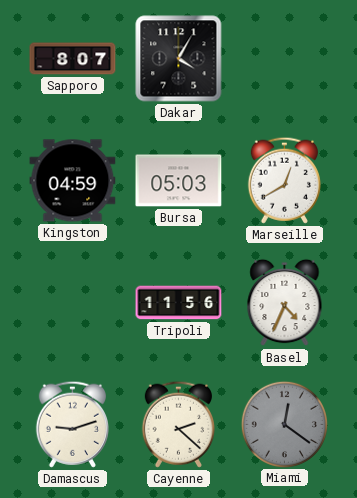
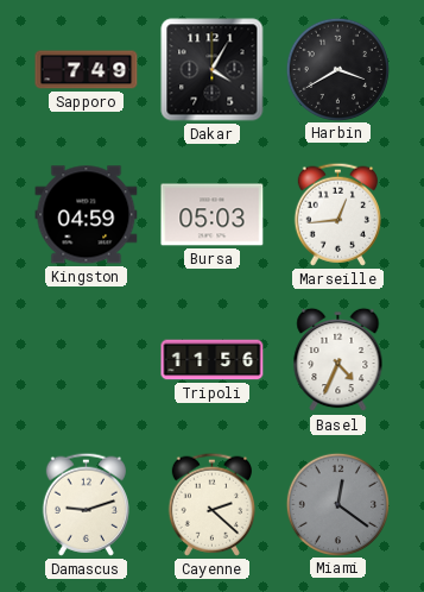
Sapporo: 8:07 -> 7:49
Harbin: none -> 3:40
Marseille: 12:40 -> 12:44
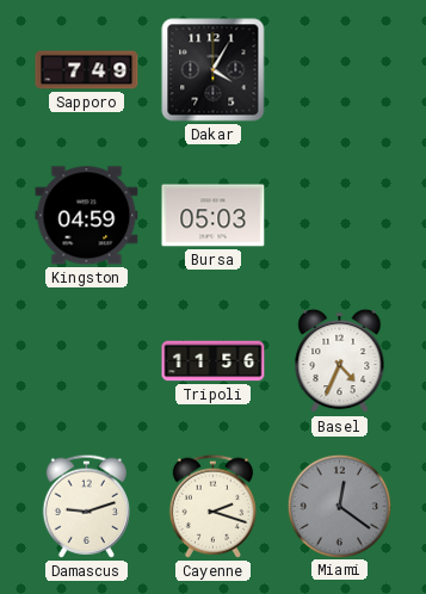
Harbin: 3:40 -> none
Marseille: 12:44 -> none
Cayenne: 2:22 -> 2:18
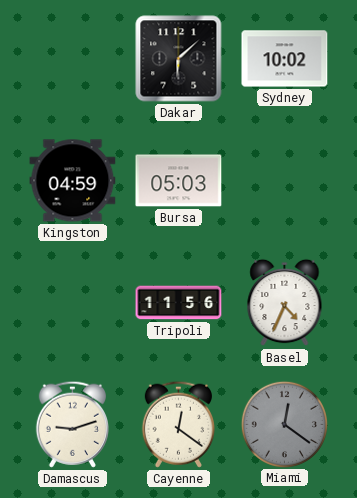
Sapporo: 7:49 -> none
Dakar: 4:05 -> 6:08
Sydney: none -> 10:02
Cayenne: 2:18 -> 12:21
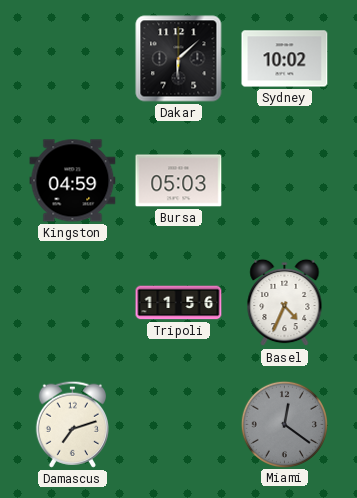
Damascus: 9:12 -> 7:12
Cayenne: 12:21 -> none
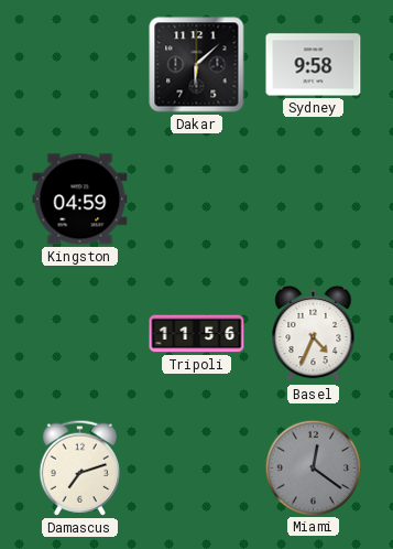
Sydney: 10:02 -> 9:58
Bursa: 05:03 -> none
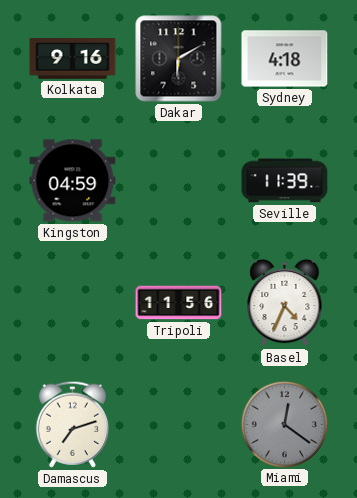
Kolkata: none -> 9:16
Dakar: 6:08 -> 6:10
Sydney: 9:58 -> 4:18
Seville: none -> 11:39
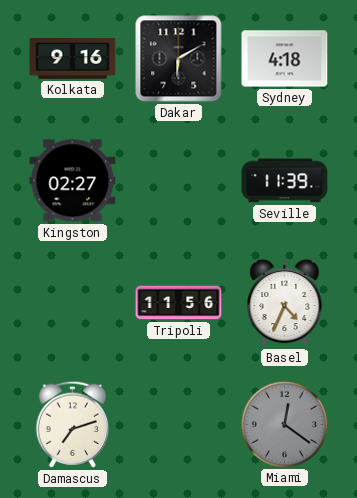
Kingston: 04:59 -> 02:27
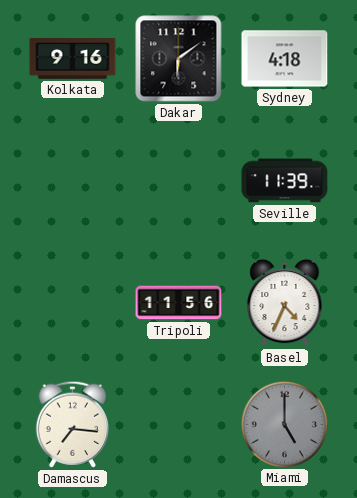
Dakar: 6:10 -> 6:09
Kingston: 02:27 -> none
Damascus: 7:12 -> 7:16
Miami: 12:21 -> 5:00
